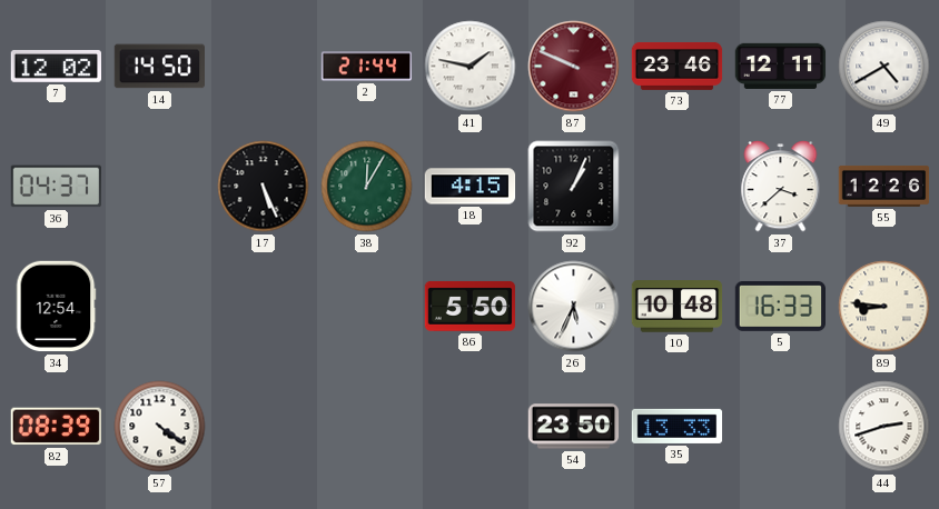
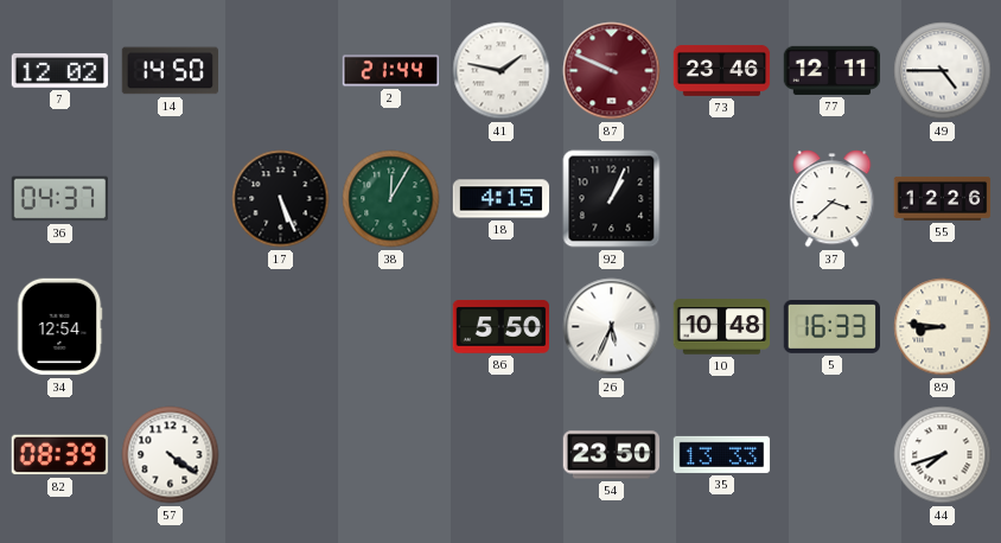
49: 4:40 -> 4:45
44: 2:42 -> 7:42
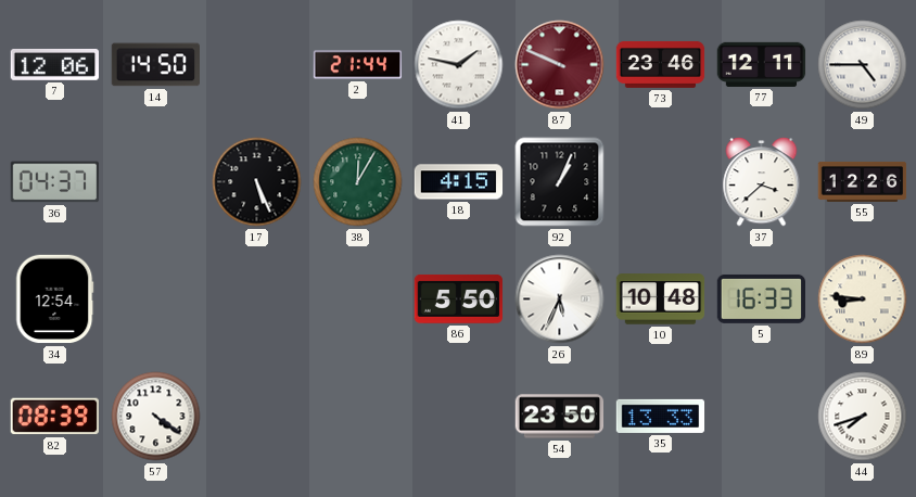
7: 12:02 -> 12:06
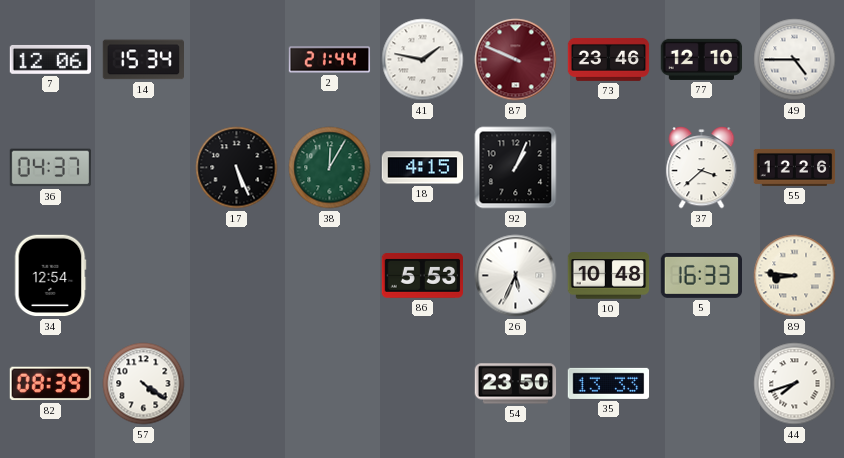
14: 14:50 -> 15:34
77: 12:11 -> 12:10
86: 5:50 -> 5:53
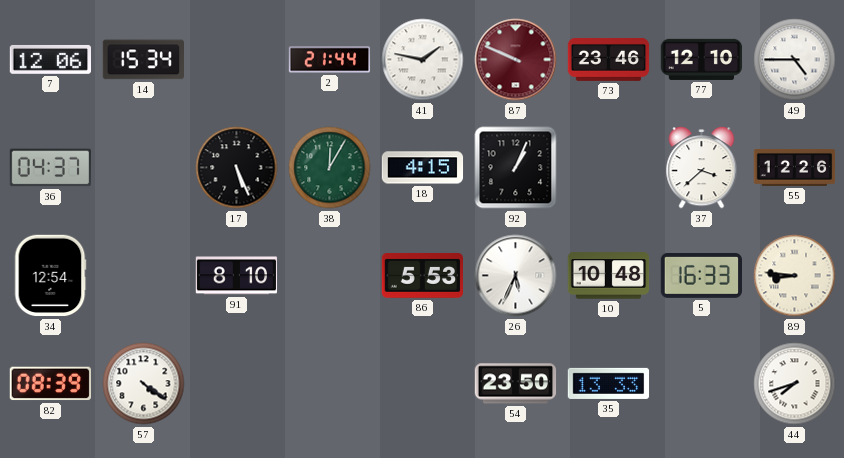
91: none -> 8:10
